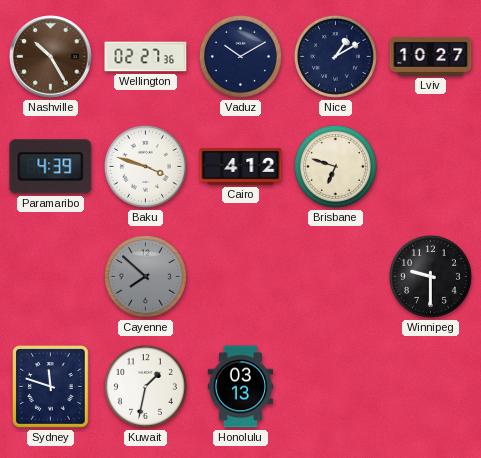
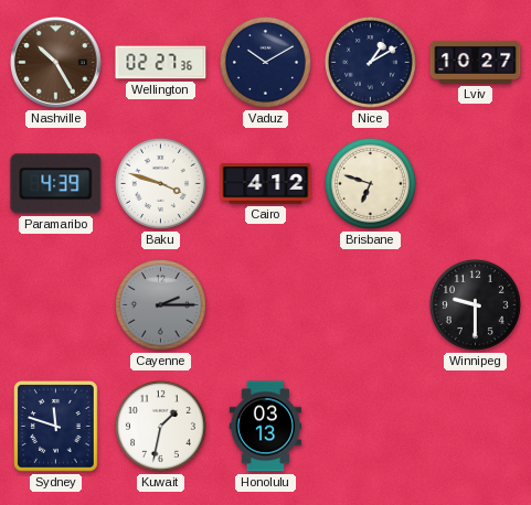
Cayenne: 7:52 -> 2:15
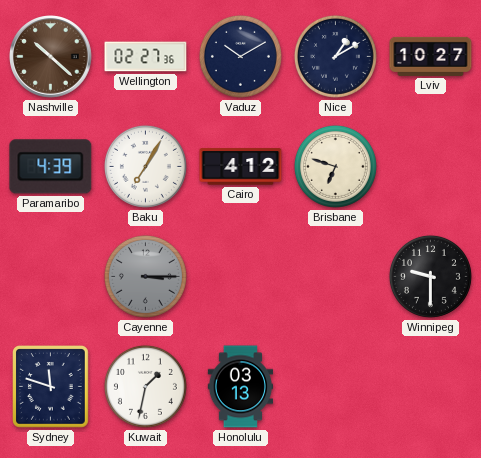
Nashville: 10:25 -> 10:22
Baku: 3:48 -> 7:05
Cayenne: 2:15 -> 3:15
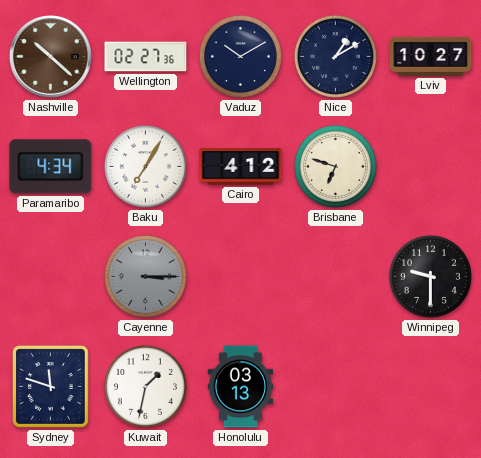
Paramaribo: 4:39 -> 4:34
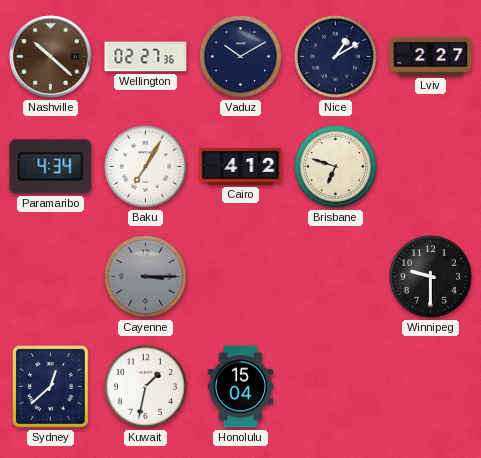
Lviv: 10:27 -> 2:27
Sydney: 11:48 -> 12:38
Honolulu: 03:13 -> 15:04
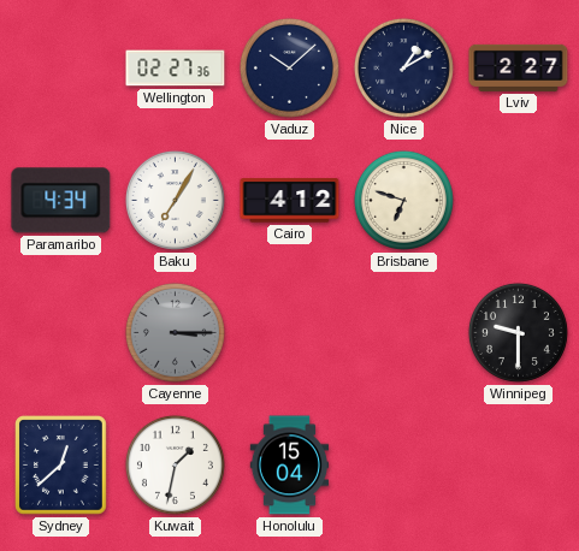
Nashville: 10:22 -> none
Vaduz: 10:10 -> 10:08
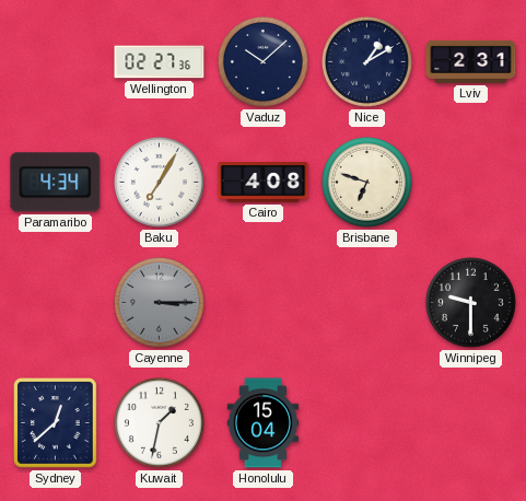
Lviv: 2:27 -> 2:31
Cairo: 4:12 -> 4:08
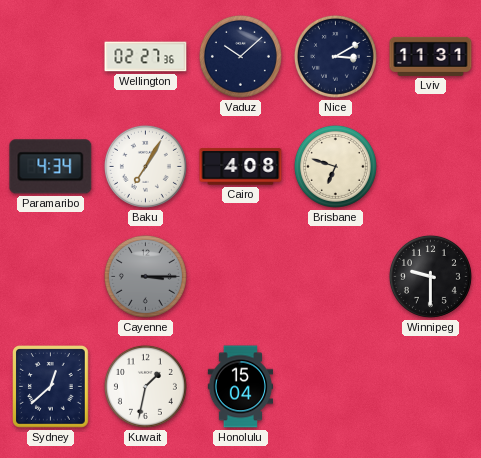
Nice: 1:10 -> 3:10
Lviv: 2:31 -> 11:31
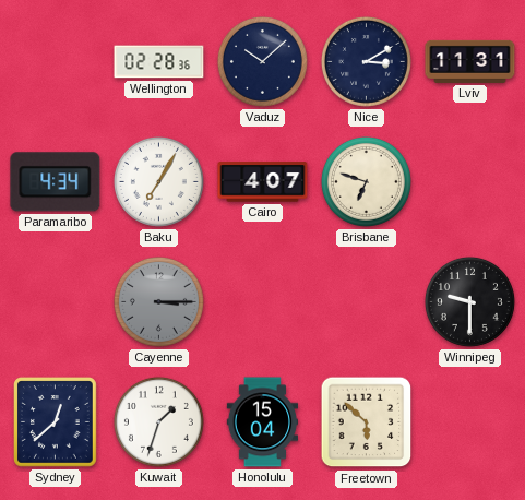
Wellington: 02:27 -> 02:28
Cairo: 4:08 -> 4:07
Kuwait: 1:32 -> 1:33
Freetown: none -> 5:52
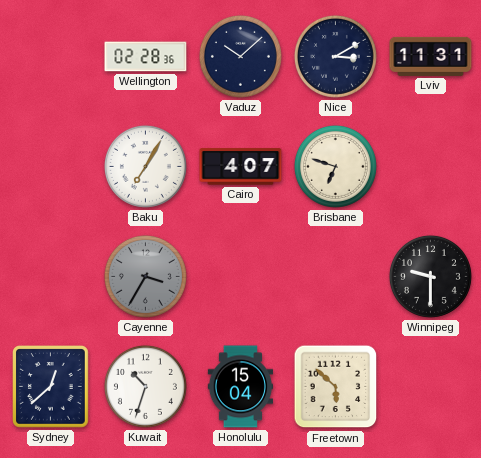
Paramaribo: 4:34 -> none
Cayenne: 3:15 -> 3:35
Kuwait: 1:33 -> 10:33
